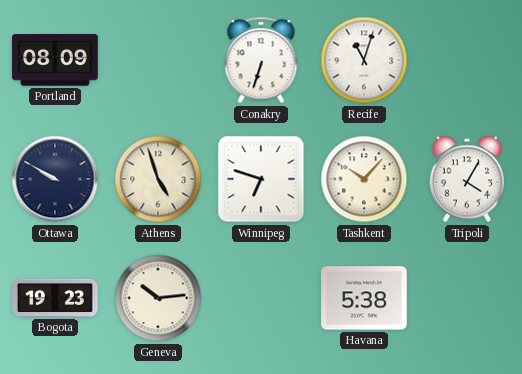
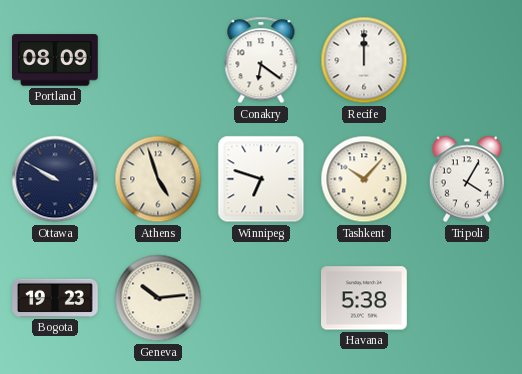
Conakry: 6:33 -> 6:21
Recife: 11:03 -> 12:00
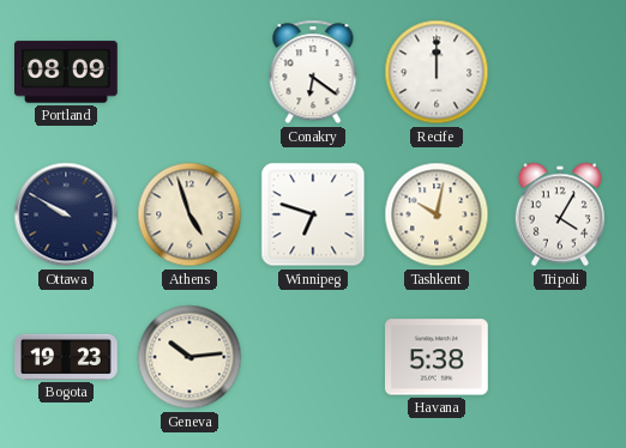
Tashkent: 10:07 -> 10:02
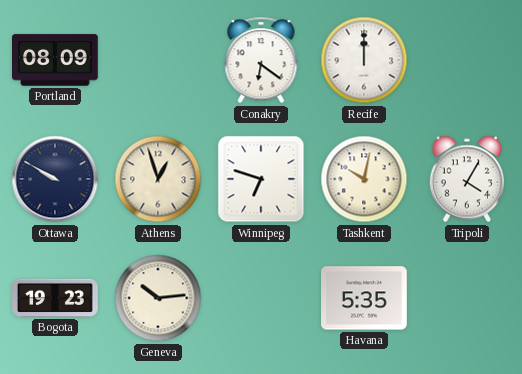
Athens: 4:57 -> 12:57
Havana: 5:38 -> 5:35
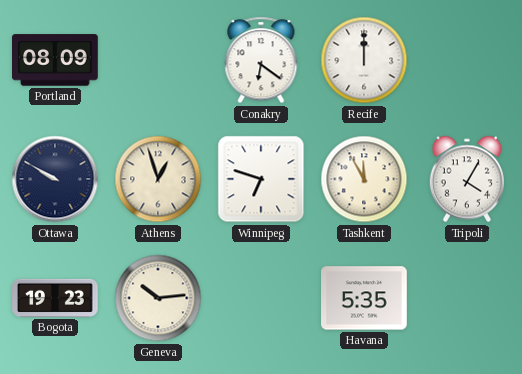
Tashkent: 10:02 -> 11:55
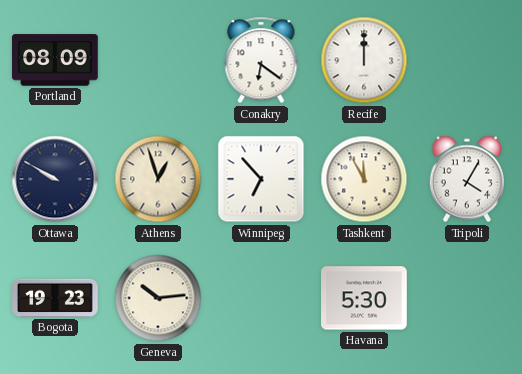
Winnipeg: 6:48 -> 6:53
Havana: 5:35 -> 5:30
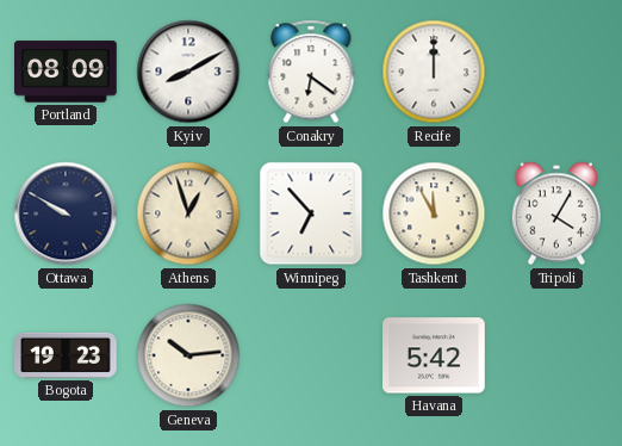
Kyiv: none -> 8:10
Havana: 5:30 -> 5:42
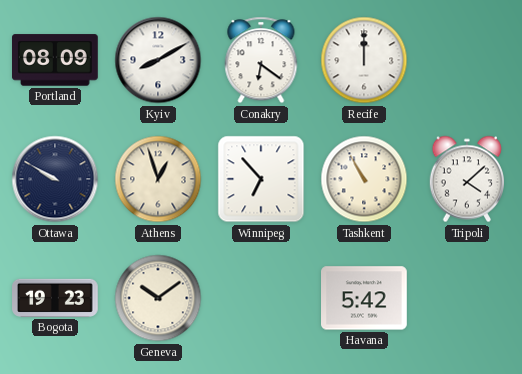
Tashkent: 11:55 -> 10:55
Tripoli: 4:05 -> 4:08
Geneva: 10:14 -> 10:09
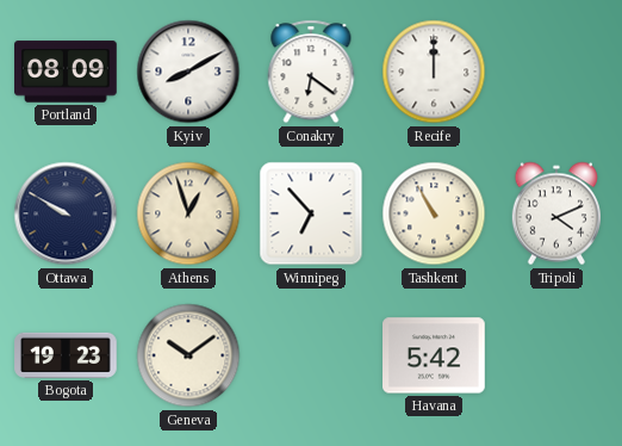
Tripoli: 4:08 -> 4:11
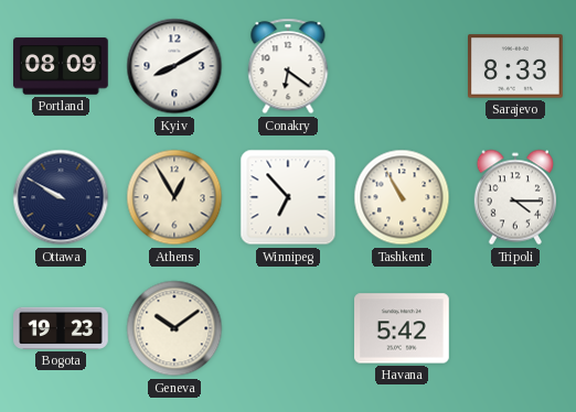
Recife: 12:00 -> none
Sarajevo: none -> 8:33
Athens: 12:57 -> 12:55
Tripoli: 4:11 -> 4:15
